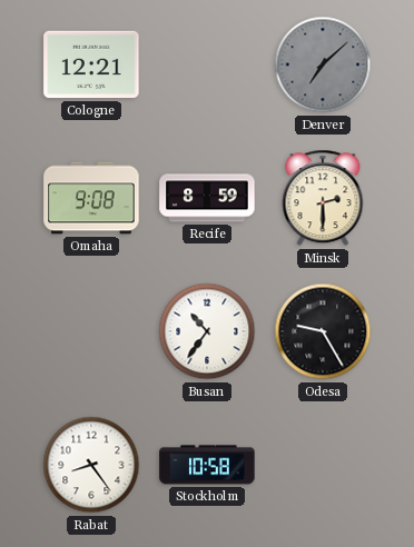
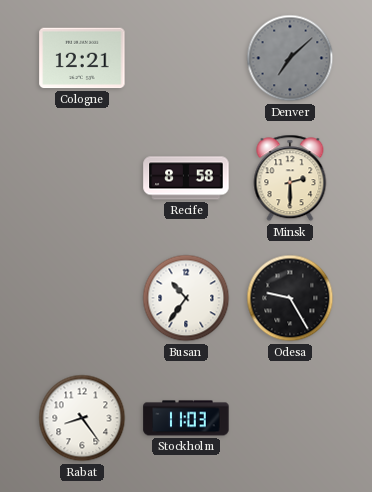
Omaha: 9:08 -> none
Recife: 8:59 -> 8:58
Stockholm: 10:58 -> 11:03
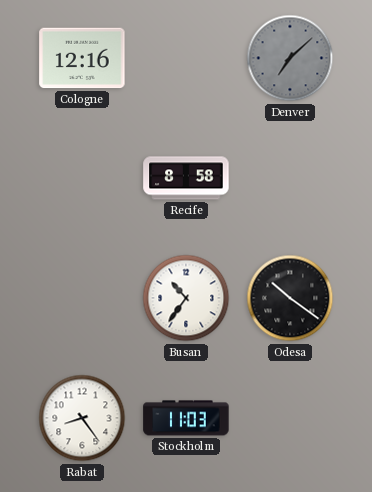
Cologne: 12:21 -> 12:16
Minsk: 2:30 -> none
Odesa: 9:25 -> 10:21
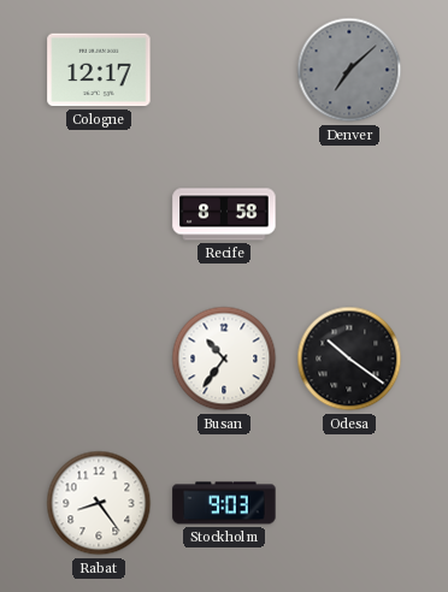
Cologne: 12:16 -> 12:17
Stockholm: 11:03 -> 9:03
